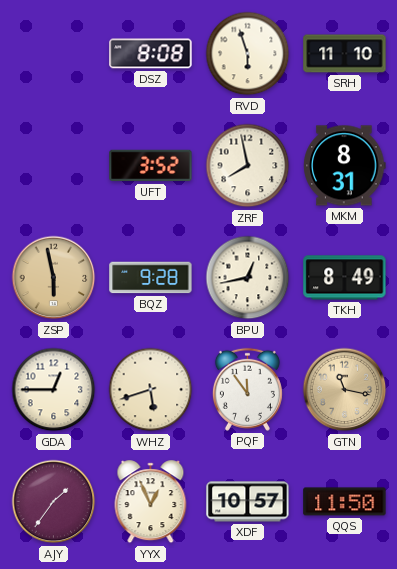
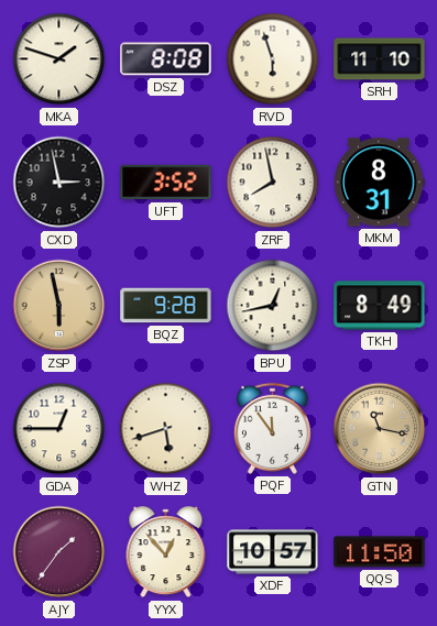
MKA: none -> 1:48
CXD: none -> 2:58
YYX: 12:56 -> 12:53
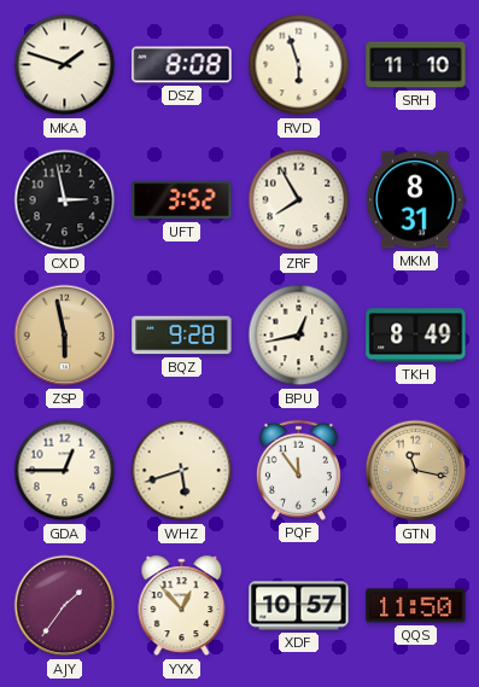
ZRF: 7:58 -> 7:55
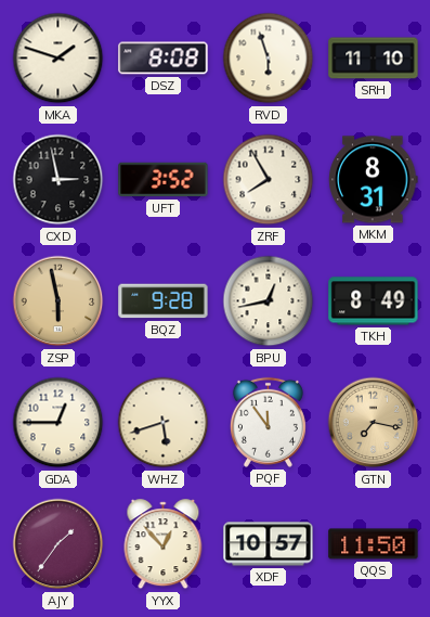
GTN: 11:17 -> 7:17
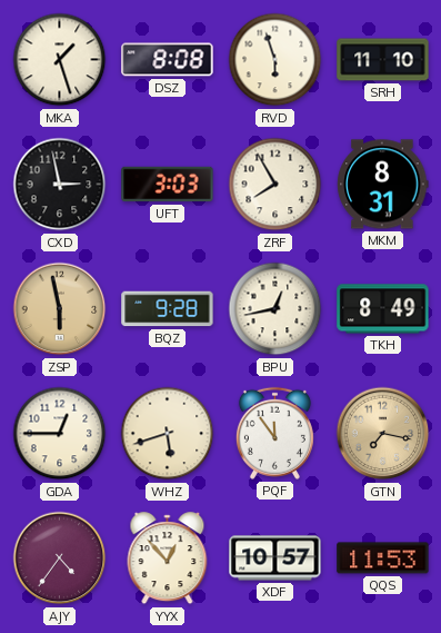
MKA: 1:48 -> 1:27
UFT: 3:52 -> 3:03
AJY: 1:36 -> 4:36
QQS: 11:50 -> 11:53
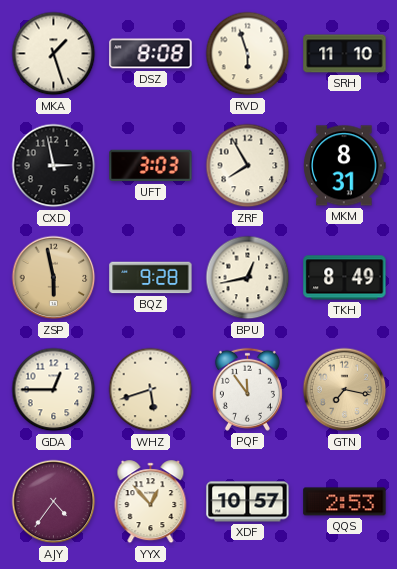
QQS: 11:53 -> 2:53
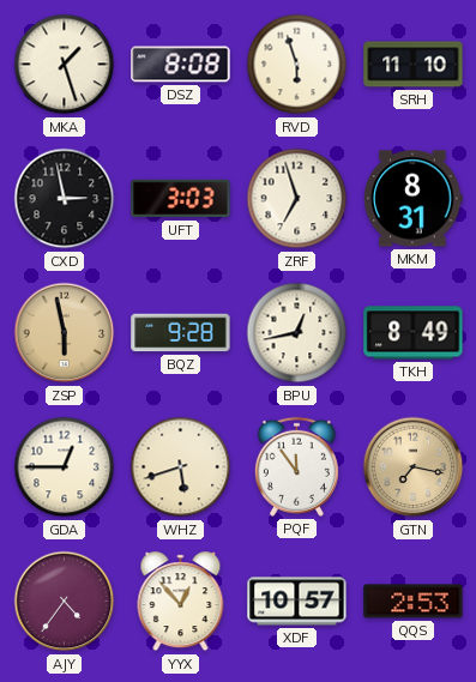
ZRF: 7:55 -> 6:57
